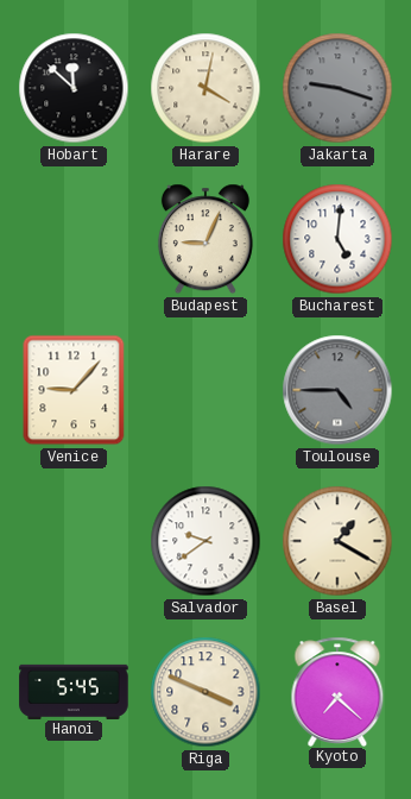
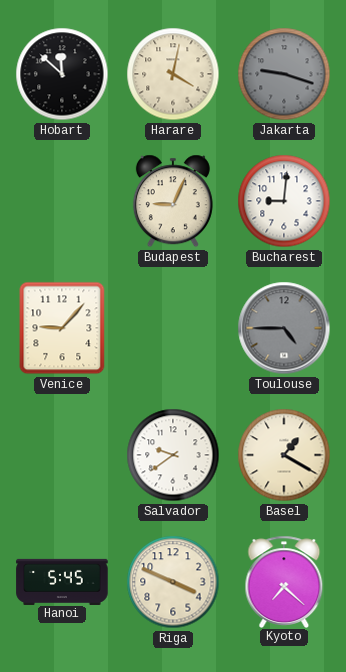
Bucharest: 5:01 -> 9:01
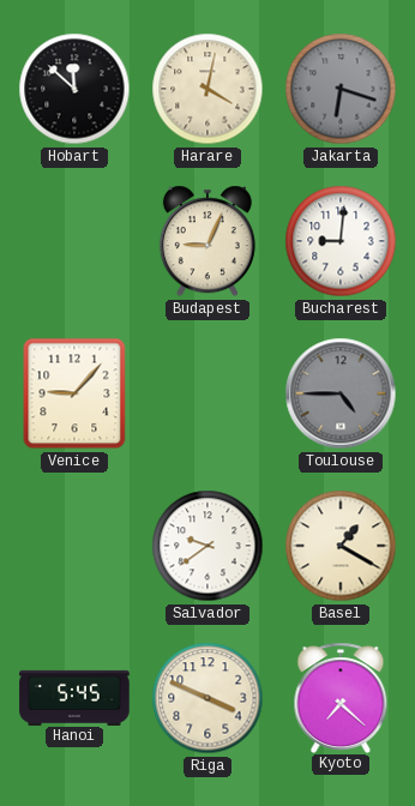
Jakarta: 9:18 -> 6:18
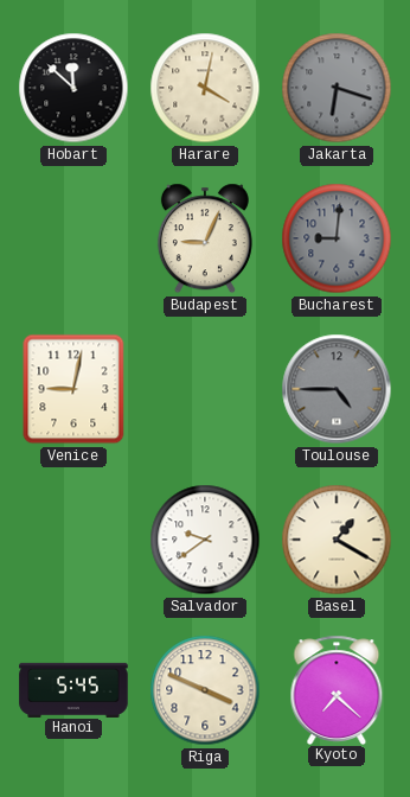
Bucharest dial: white -> grey
Venice: 9:07 -> 9:02
